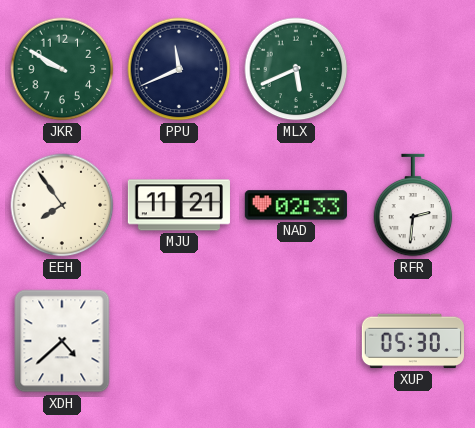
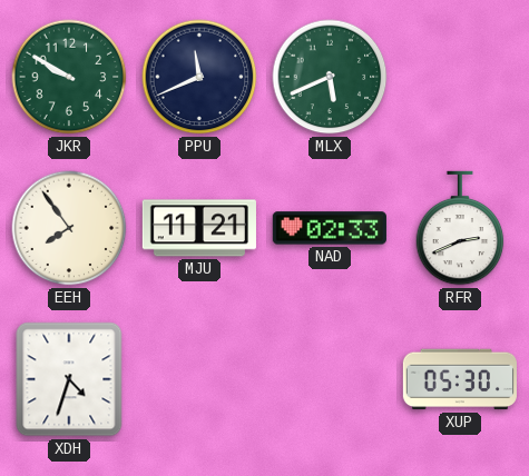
RFR: 2:31 -> 2:41
XDH: 4:38 -> 4:33
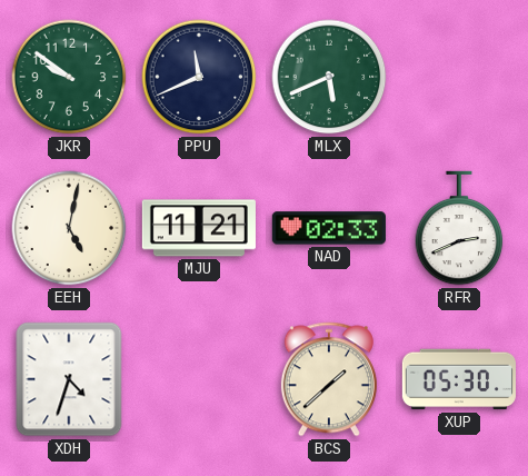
JKR: 9:50 -> 9:51
EEH: 7:54 -> 5:02
BCS: none -> 1:38
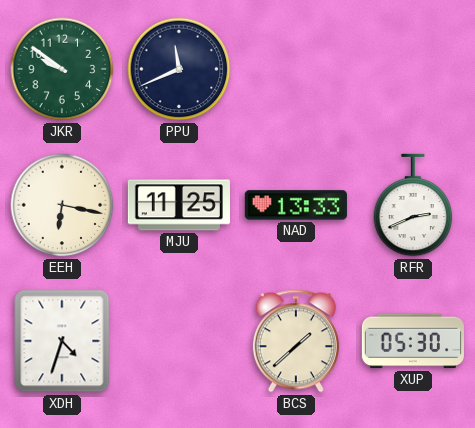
MLX: 5:41 -> none
EEH: 5:02 -> 6:17
MJU: 11:21 -> 11:25
NAD: 02:33 -> 13:33
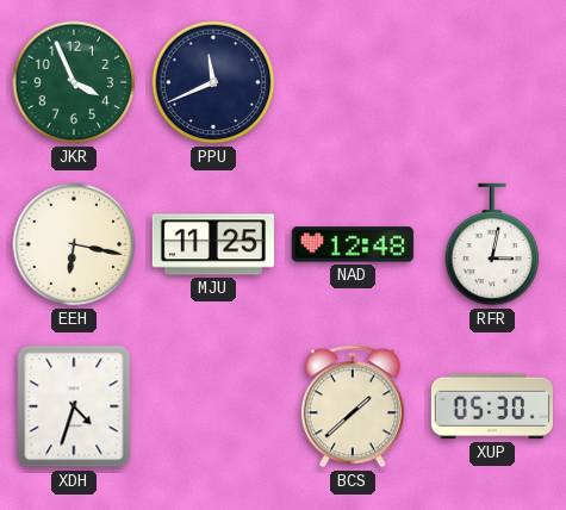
JKR: 9:51 -> 3:56
NAD: 13:33 -> 12:48
RFR: 2:41 -> 3:02
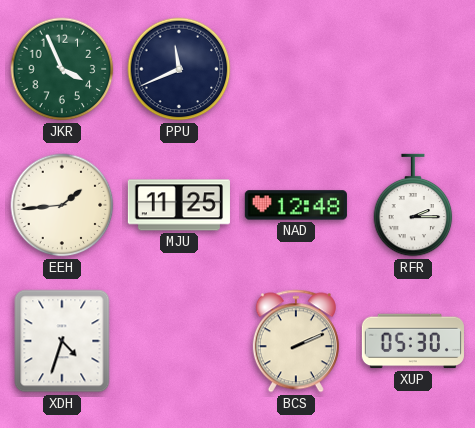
EEH: 6:17 -> 1:44
RFR: 3:02 -> 2:15
BCS: 1:38 -> 2:11
